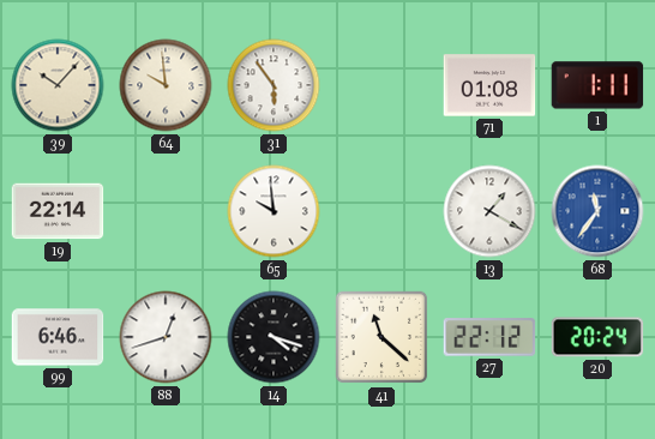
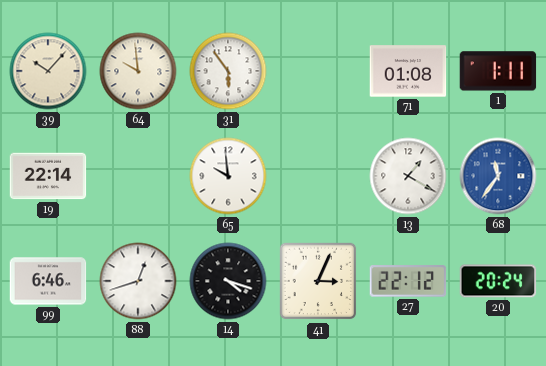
41: 11:22 -> 3:04
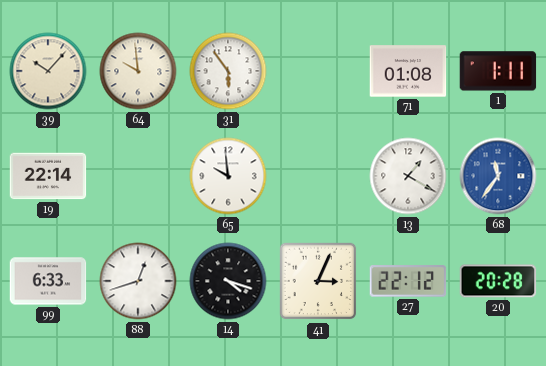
99: 6:46 -> 6:33
20: 20:24 -> 20:28
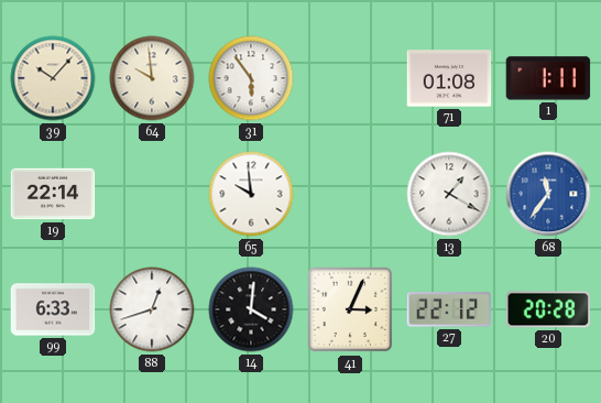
14: 4:18 -> 4:01
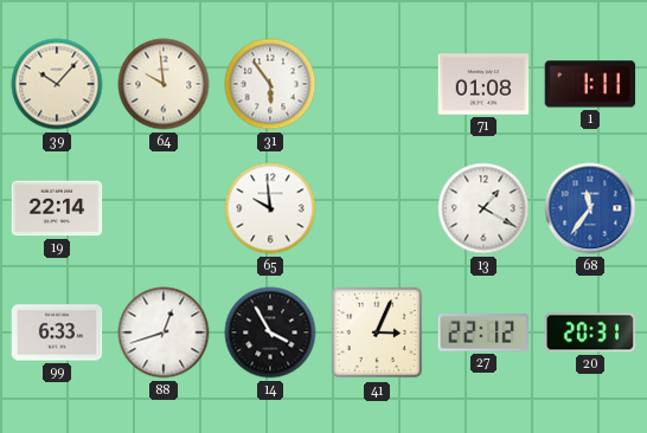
14: 4:01 -> 3:55
20: 20:28 -> 20:31
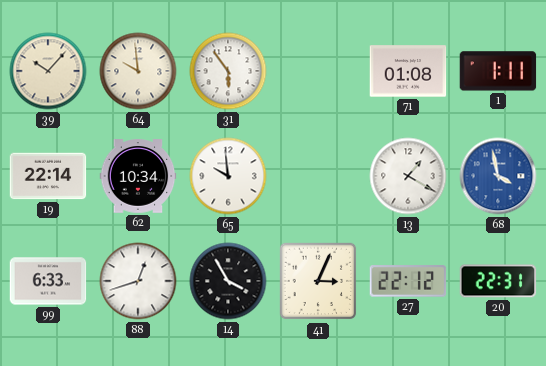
62: none -> 10:34
68: 11:36 -> 3:58
20: 20:31 -> 22:31
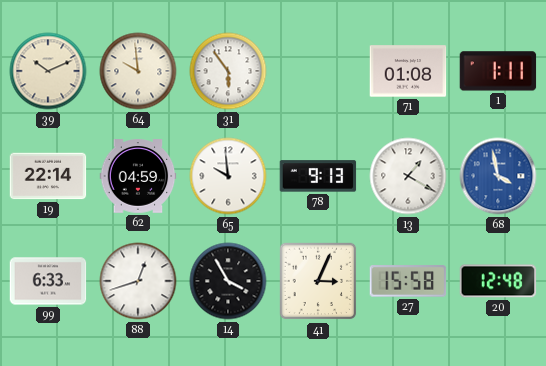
39: 10:07 -> 10:11
62: 10:34 -> 04:59
78: none -> 9:13
27: 22:12 -> 15:58
20: 22:31 -> 12:48
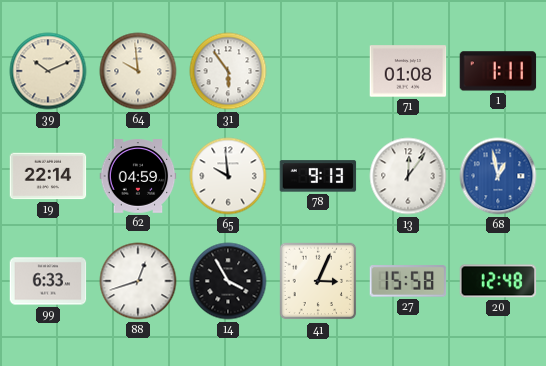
13: 1:20 -> 12:06
68: 3:58 -> 12:58
